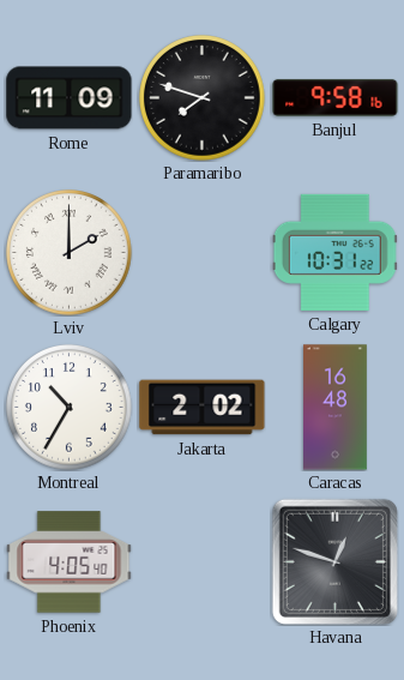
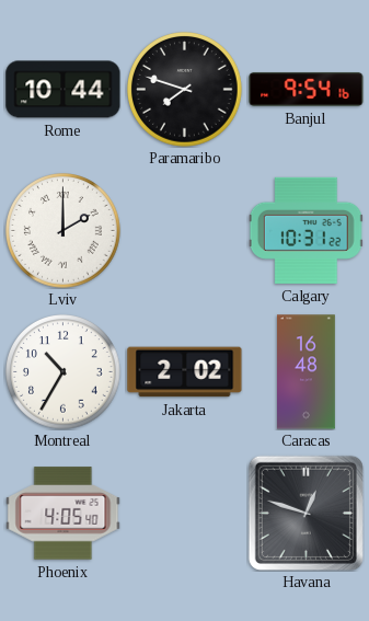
Rome: 11:09 -> 10:44
Banjul: 9:58 -> 9:54
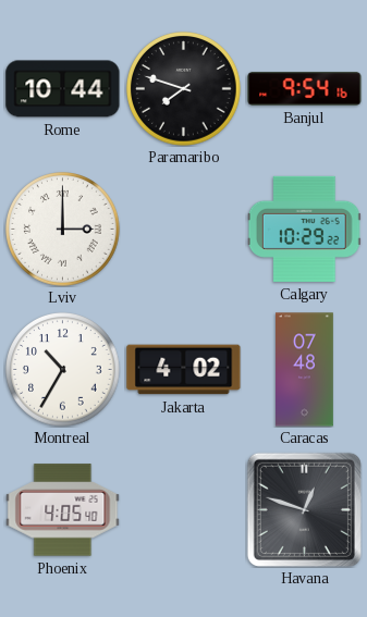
Lviv: 2:00 -> 3:00
Calgary: 10:31 -> 10:29
Jakarta: 2:02 -> 4:02
Caracas: 16:48 -> 07:48
